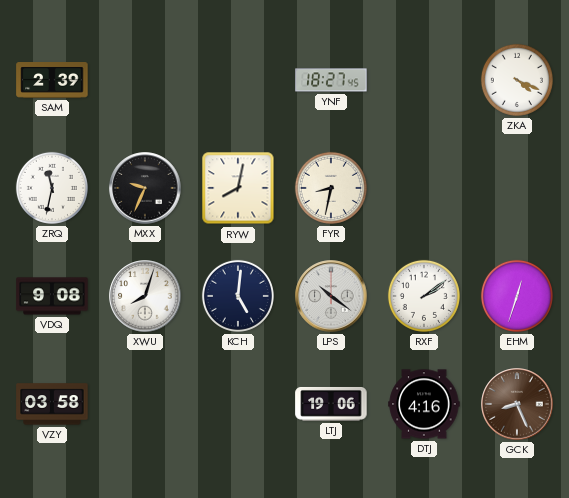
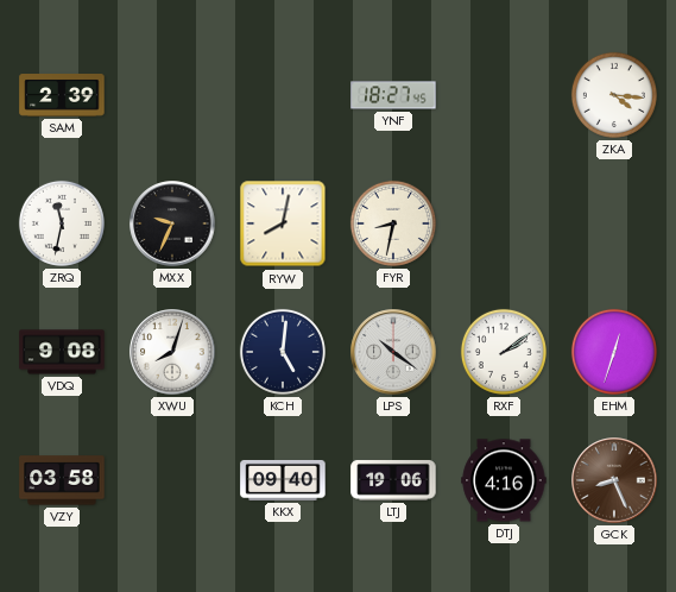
ZKA: 4:19 -> 4:16
KKX: none -> 09:40
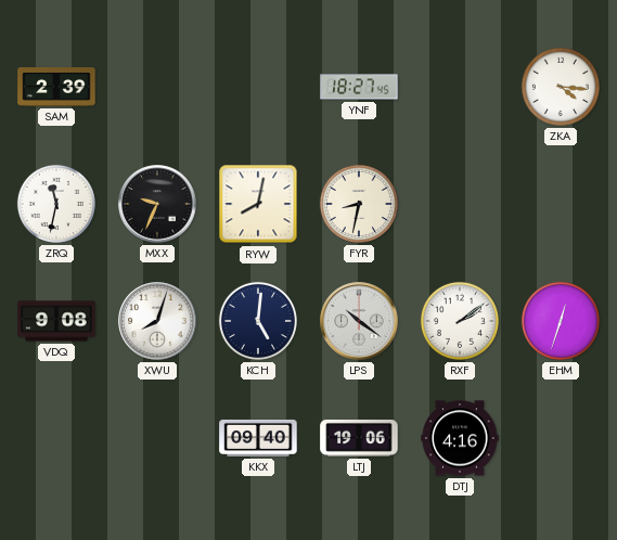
VZY: 03:58 -> none
GCK: 8:26 -> none
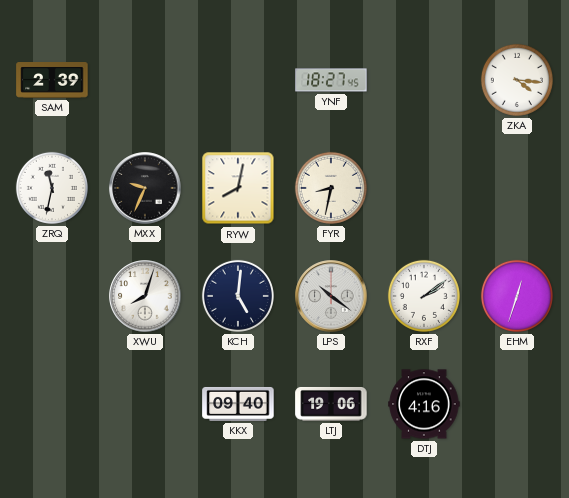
VDQ: 9:08 -> none
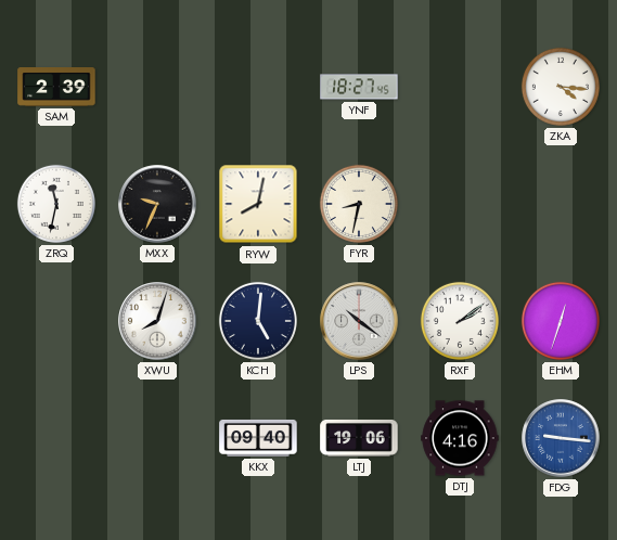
FDG: none -> 9:16
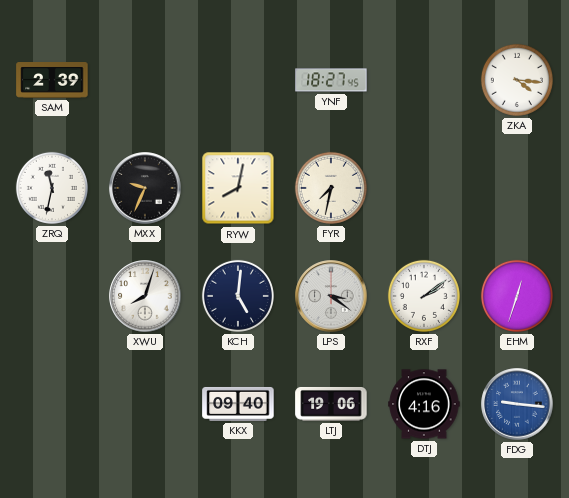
FYR: 8:32 -> 7:32
LPS: 10:21 -> 3:21
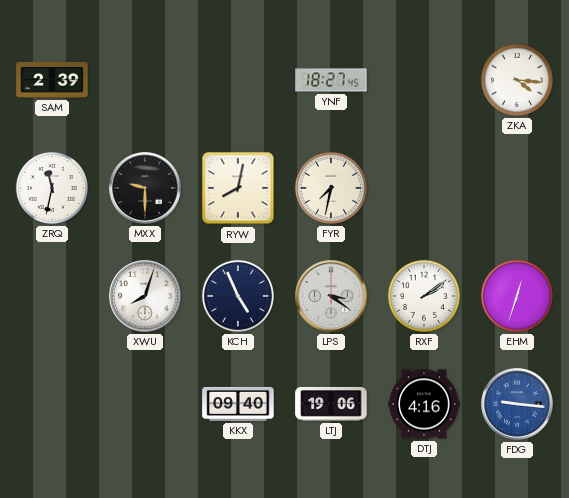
MXX: 9:34 -> 9:30
KCH: 5:01 -> 4:56
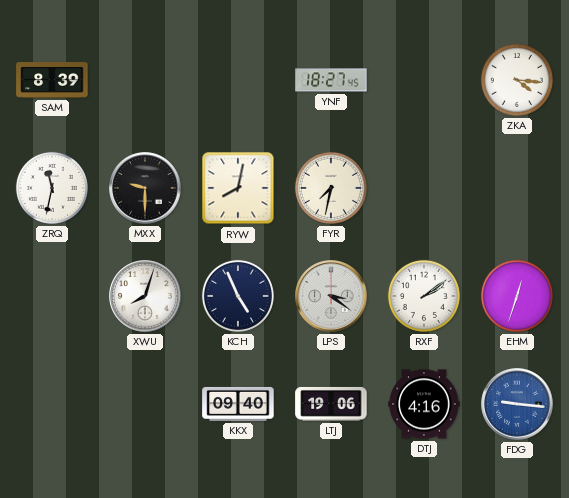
SAM: 2:39 -> 8:39
